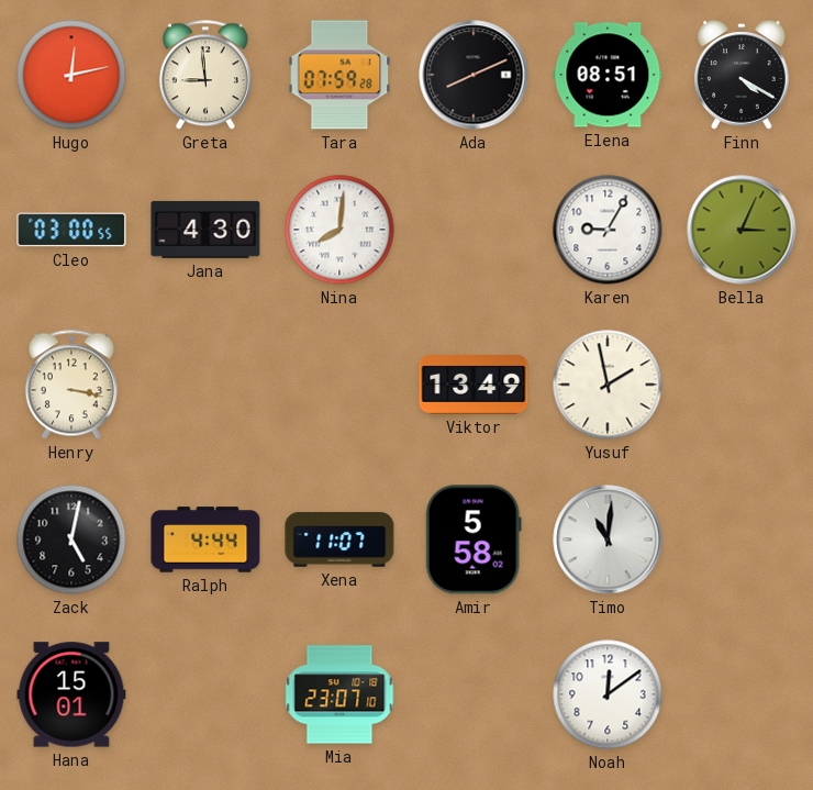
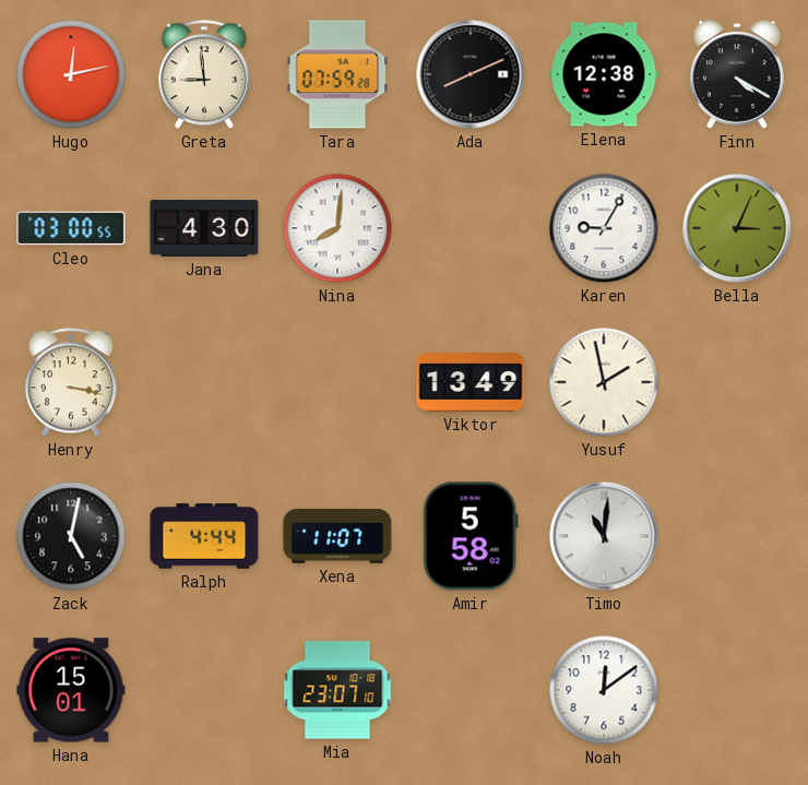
Elena: 08:51 -> 12:38
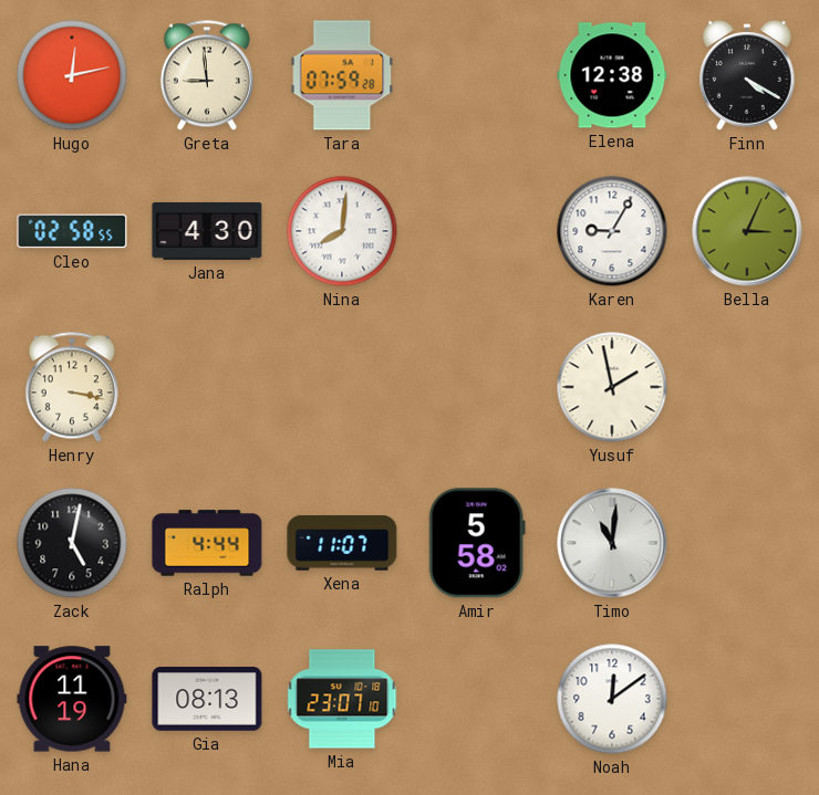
Ada: 8:11 -> none
Cleo: 03:00 -> 02:58
Viktor: 13:49 -> none
Hana: 15:01 -> 11:19
Gia: none -> 08:13
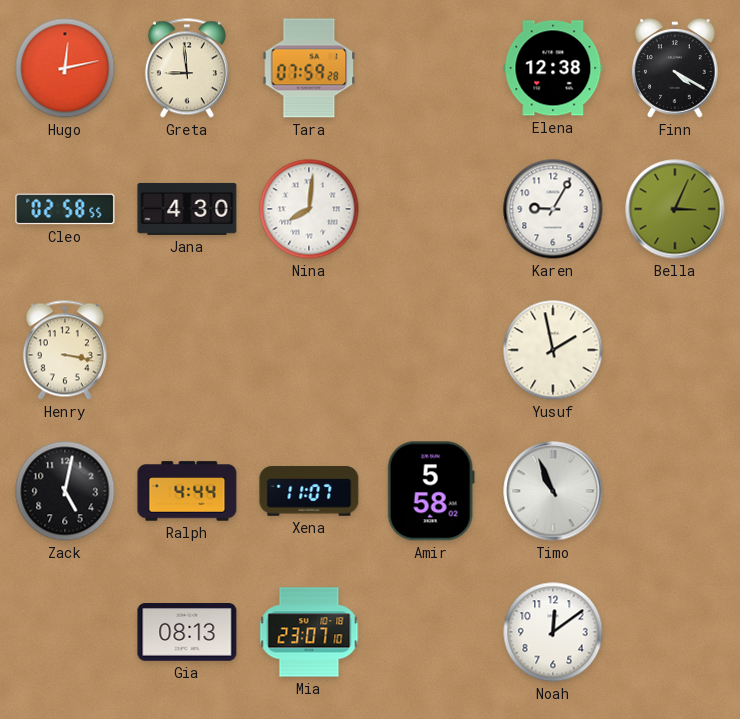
Timo: 11:01 -> 10:56
Hana: 11:19 -> none
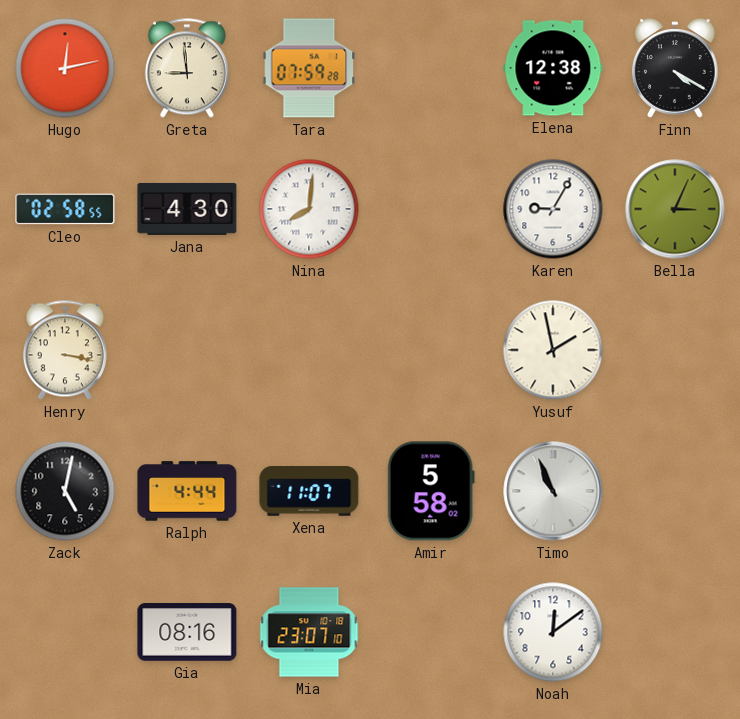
Gia: 08:13 -> 08:16
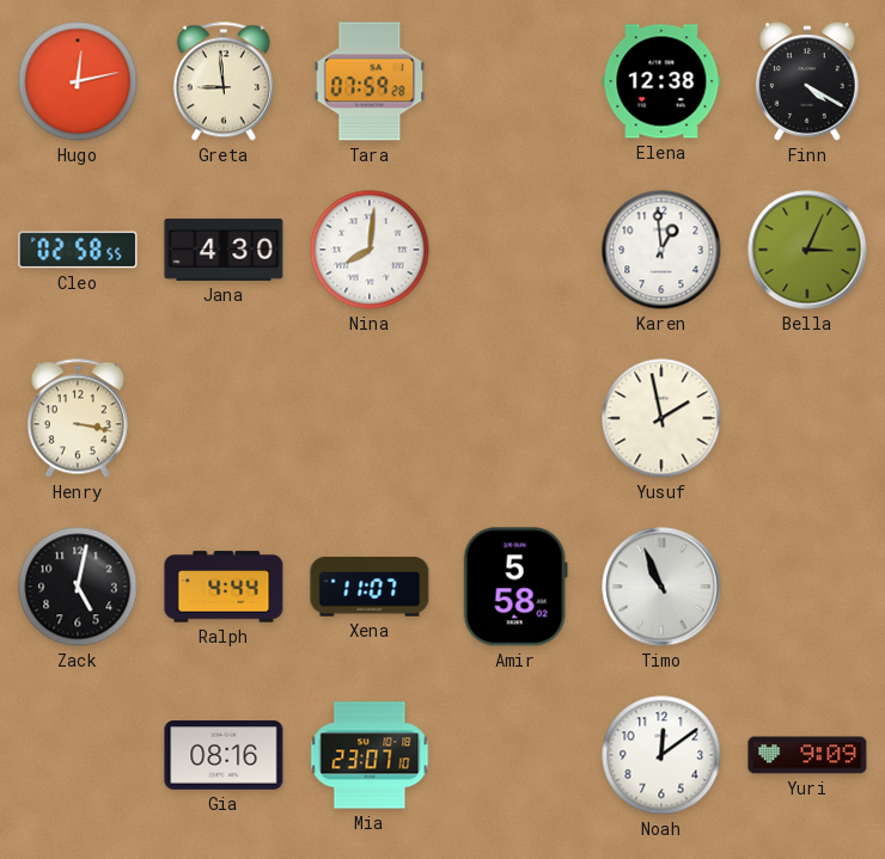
Karen: 9:05 -> 12:59
Yuri: none -> 9:09
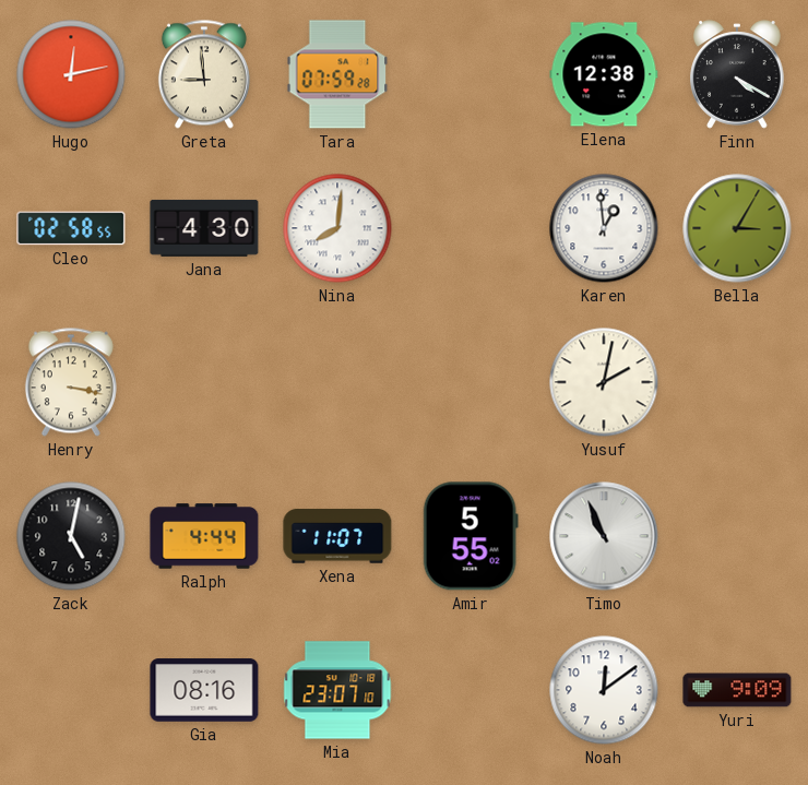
Bella: 3:04 -> 3:05
Yusuf: 1:58 -> 2:02
Amir: 5:58 -> 5:55
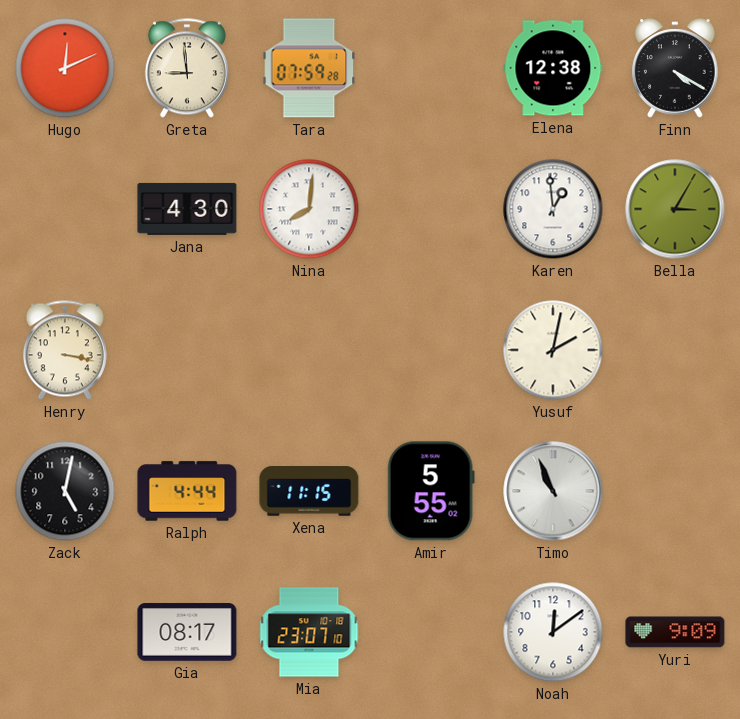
Hugo: 12:13 -> 12:11
Cleo: 02:58 -> none
Xena: 11:07 -> 11:15
Gia: 08:16 -> 08:17
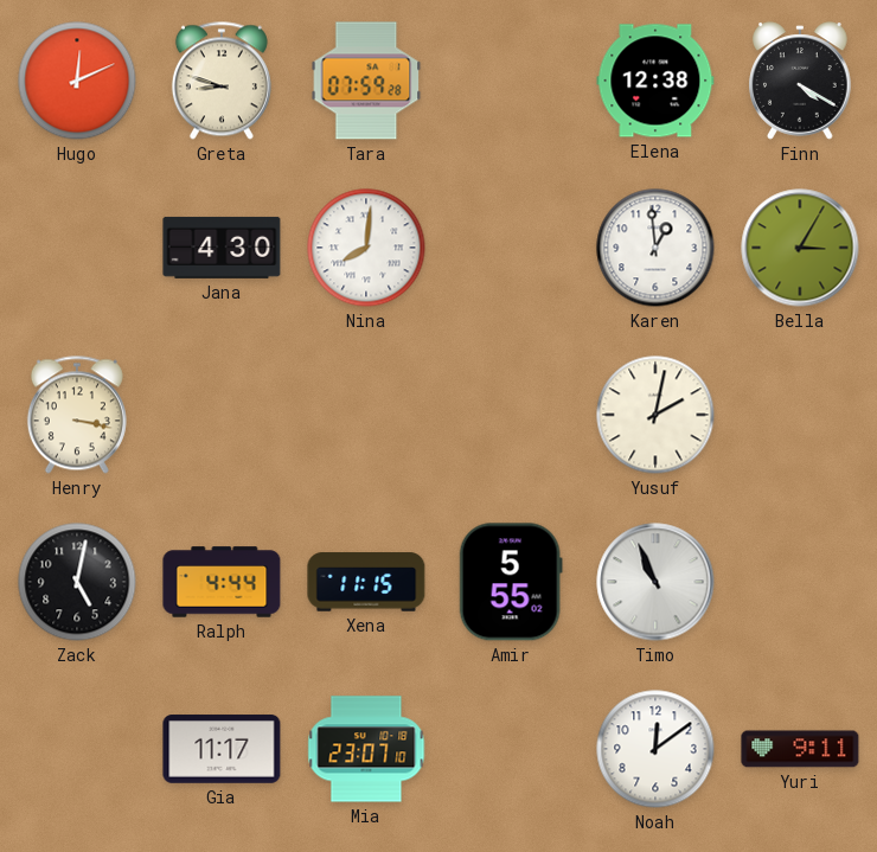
Greta: 8:59 -> 8:48
Gia: 08:17 -> 11:17
Yuri: 9:09 -> 9:11
